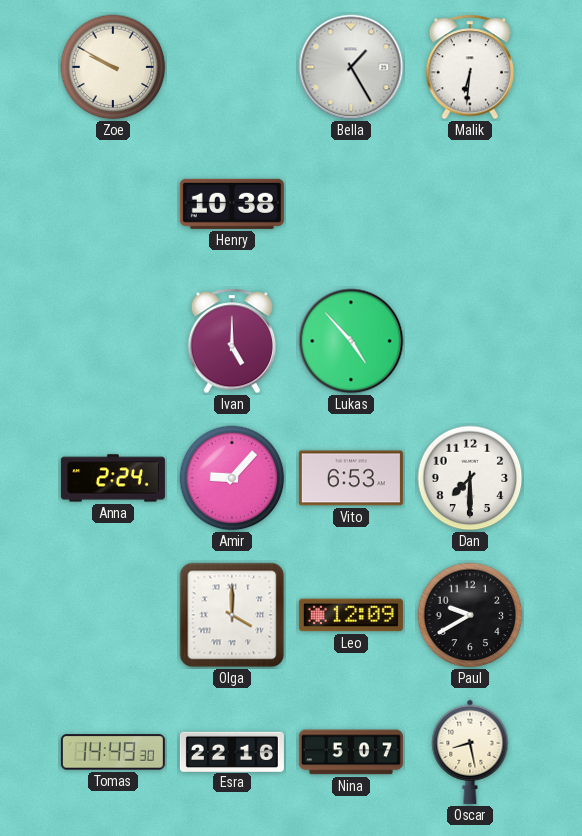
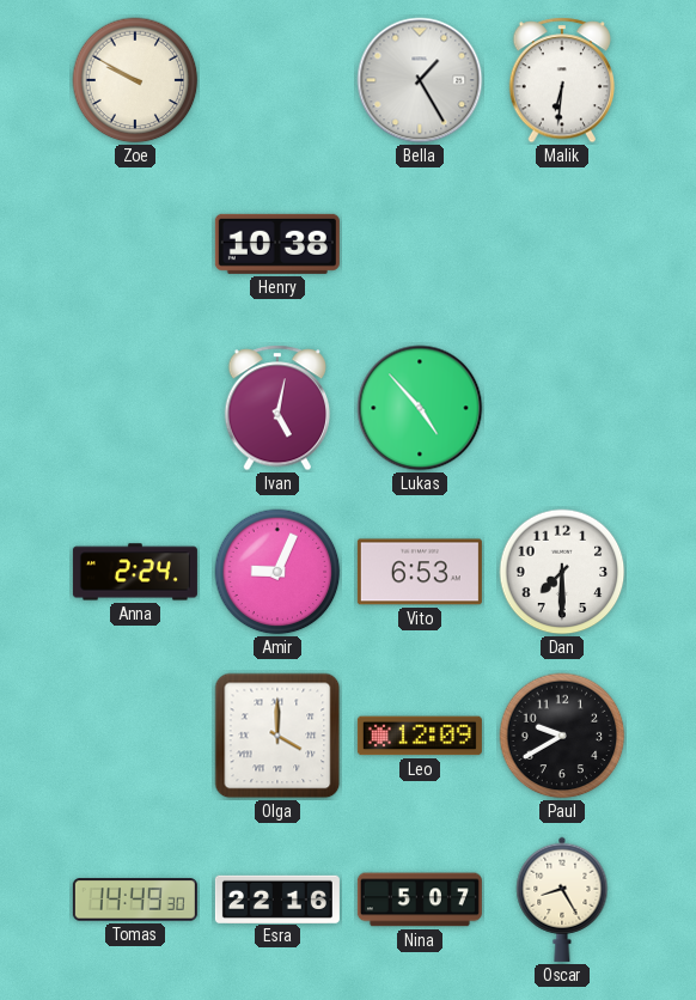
Ivan: 5:00 -> 5:02
Amir: 9:07 -> 9:04
Oscar: 8:28 -> 8:25
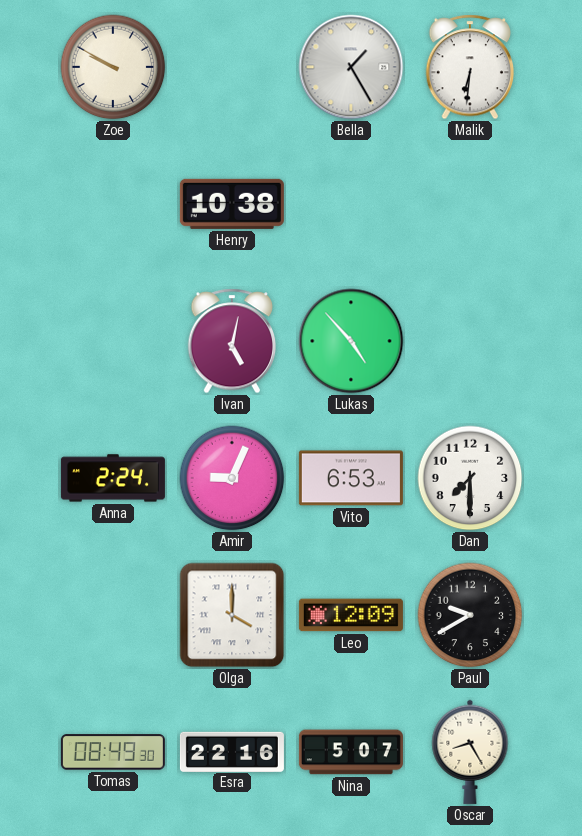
Tomas: 14:49 -> 08:49
